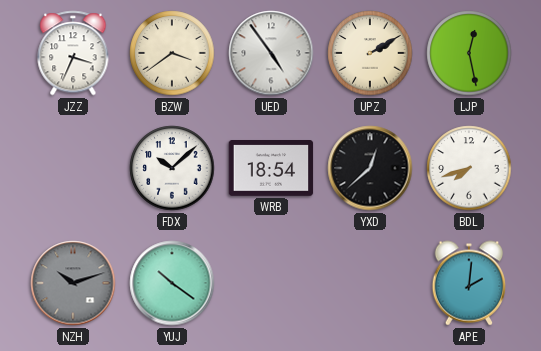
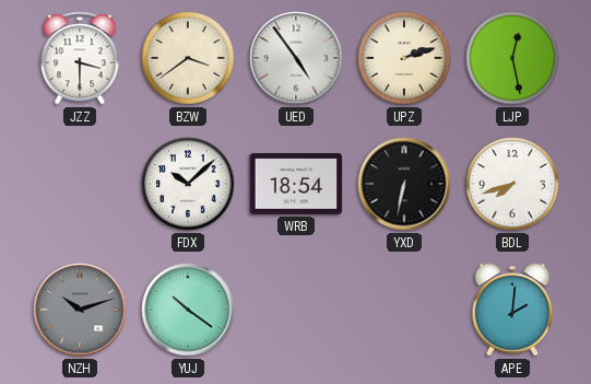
JZZ: 3:34 -> 3:30
UPZ: 2:10 -> 2:12
YXD: 12:38 -> 6:32
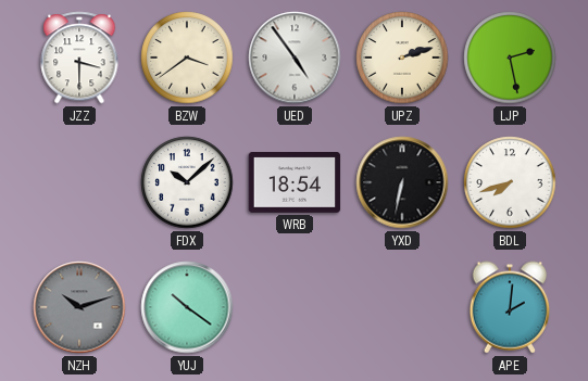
LJP: 12:28 -> 2:28
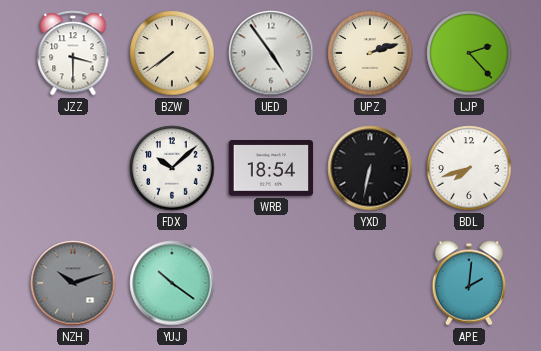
BZW: 3:39 -> 7:39
LJP: 2:28 -> 2:23
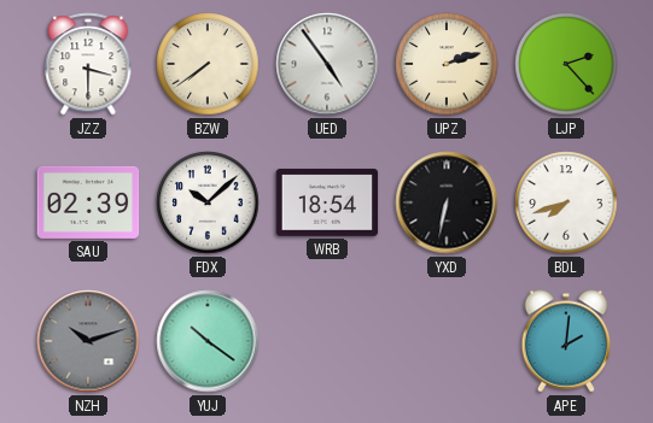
SAU: none -> 02:39
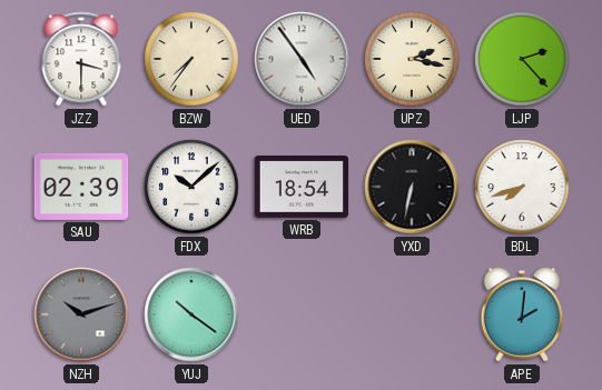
BZW: 7:39 -> 7:36
UPZ: 2:12 -> 2:17
